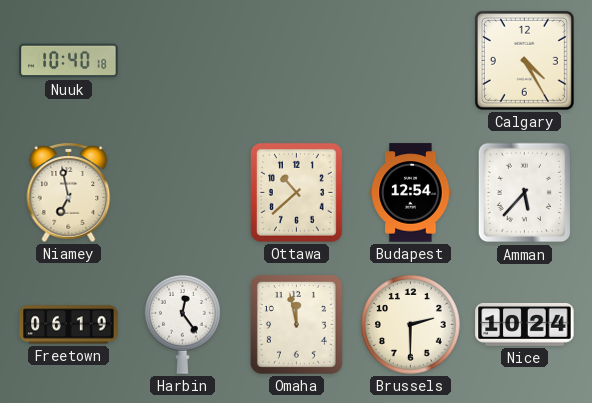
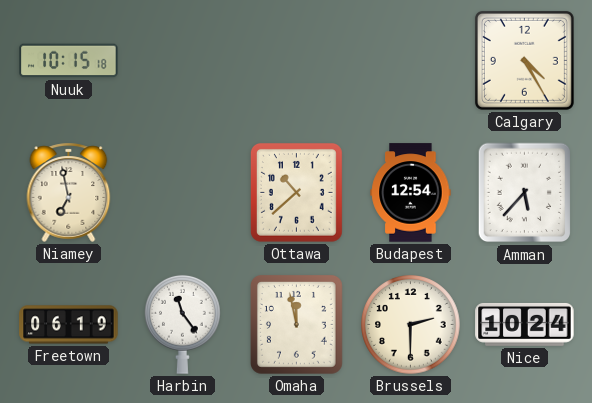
Nuuk: 10:40 -> 10:15
Harbin: 12:24 -> 11:24
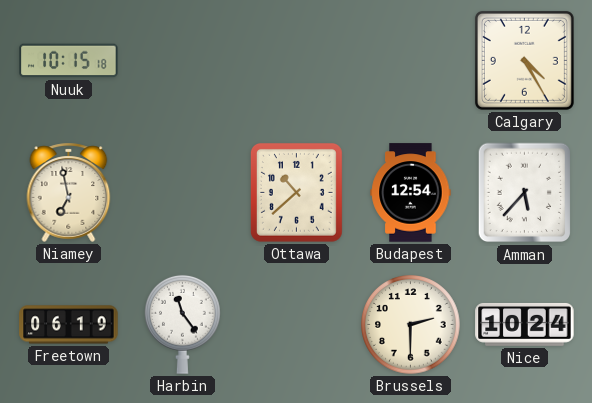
Omaha: 11:58 -> none
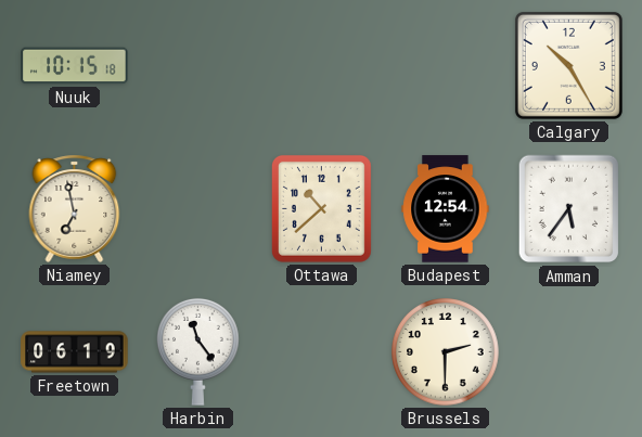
Calgary: 4:25 -> 10:25
Amman: 5:37 -> 5:36
Nice: 10:24 -> none
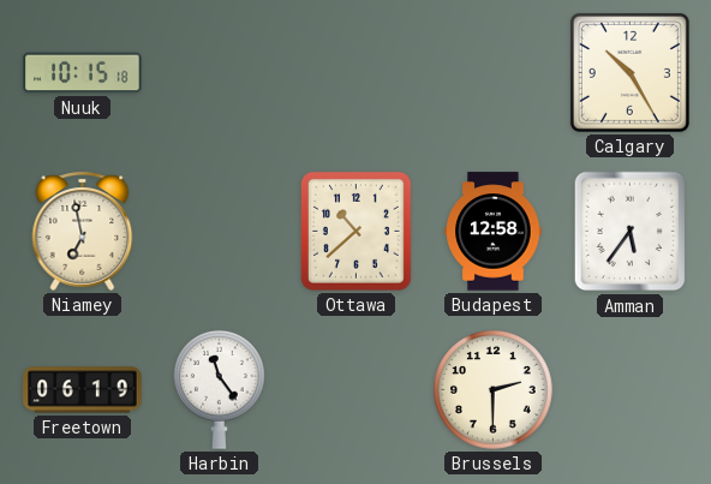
Budapest: 12:54 -> 12:58
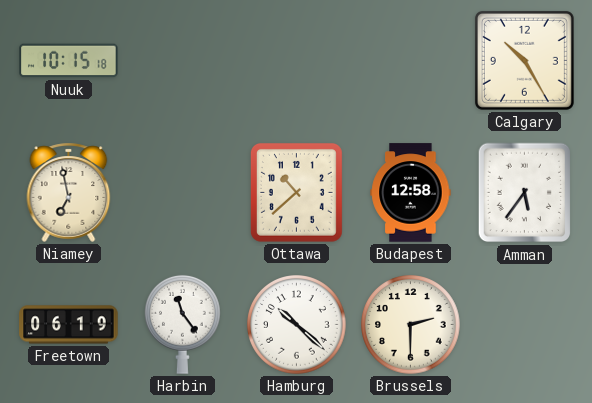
Hamburg: none -> 10:22
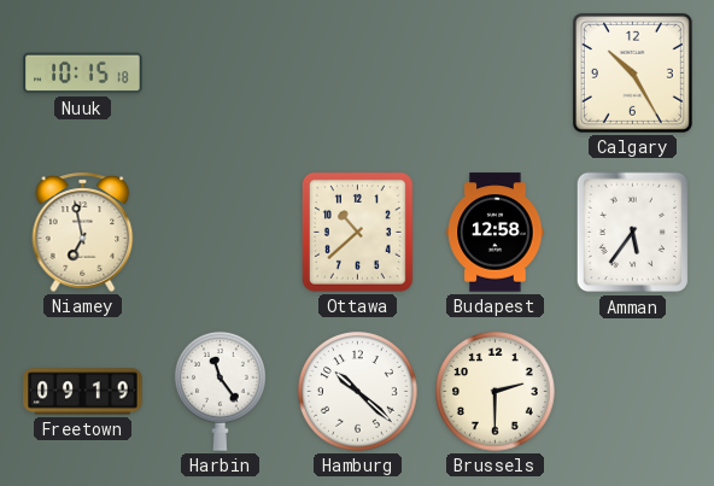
Freetown: 06:19 -> 09:19
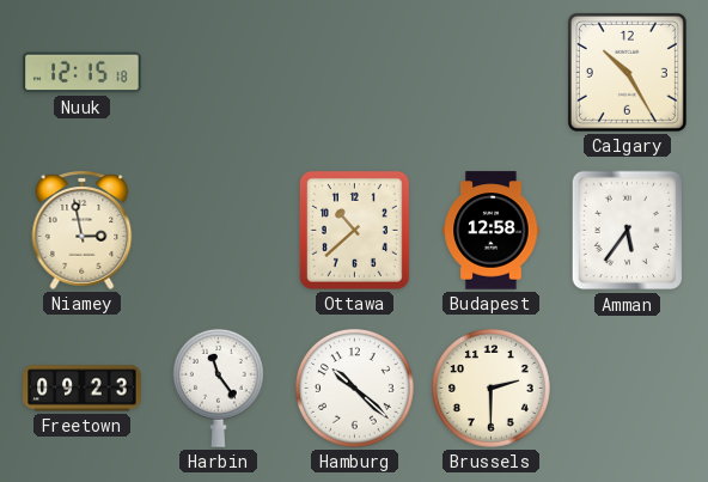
Nuuk: 10:15 -> 12:15
Niamey: 6:58 -> 2:58
Freetown: 09:19 -> 09:23
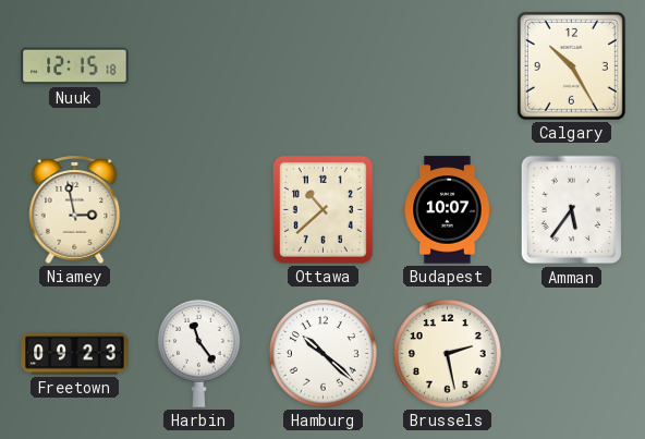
Budapest: 12:58 -> 10:07
Brussels: 2:30 -> 2:28
